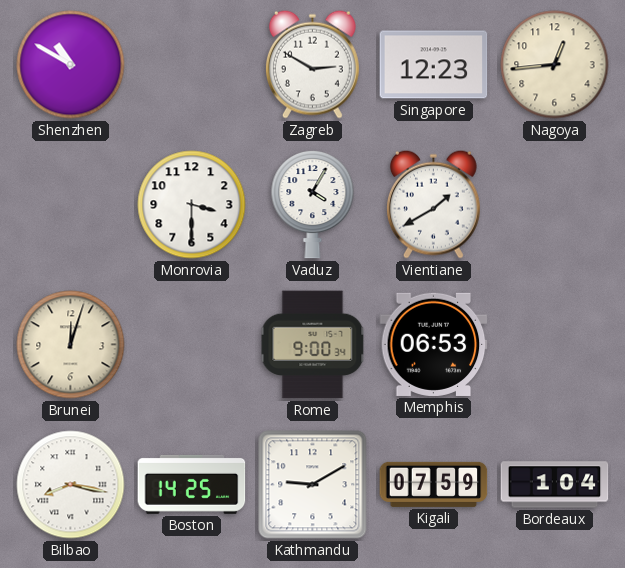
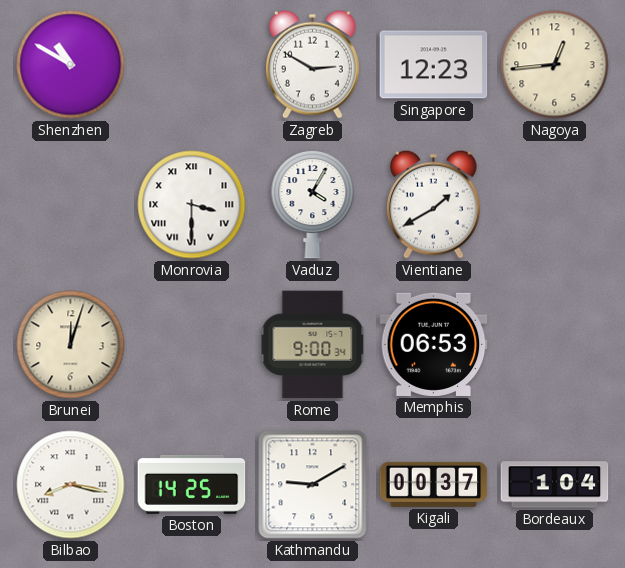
Monrovia numerals: Arabic -> Roman
Kigali: 07:59 -> 00:37
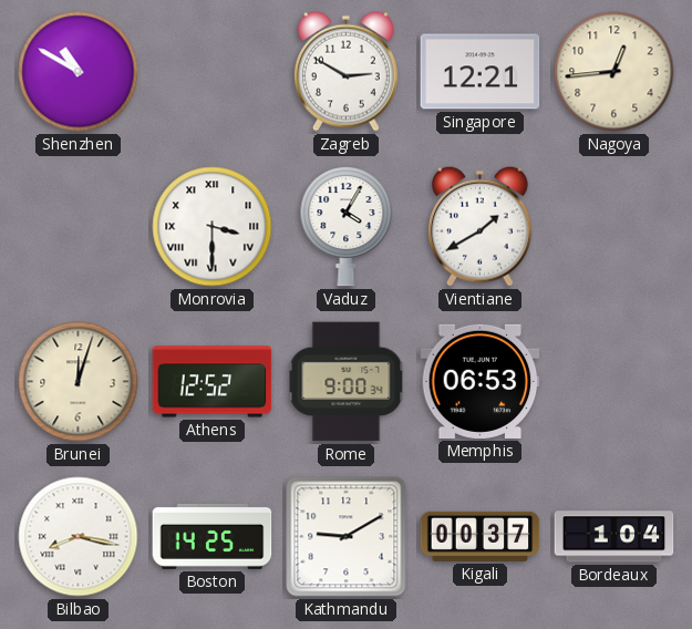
Singapore: 12:23 -> 12:21
Athens: none -> 12:52
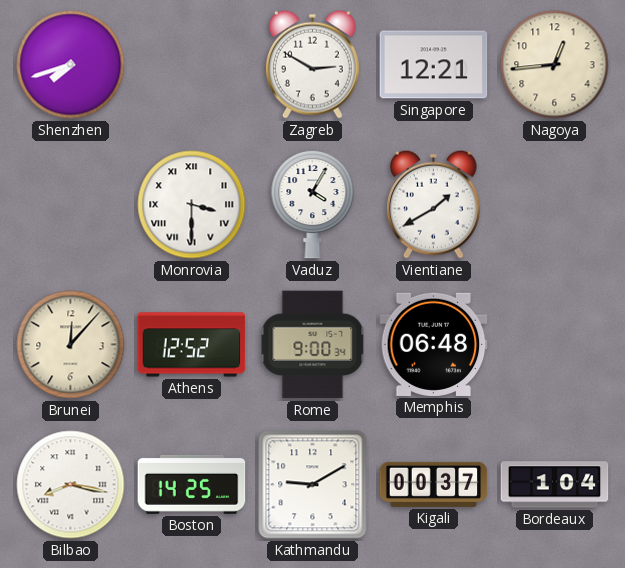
Shenzhen: 10:50 -> 7:42
Brunei: 12:03 -> 12:07
Memphis: 06:53 -> 06:48
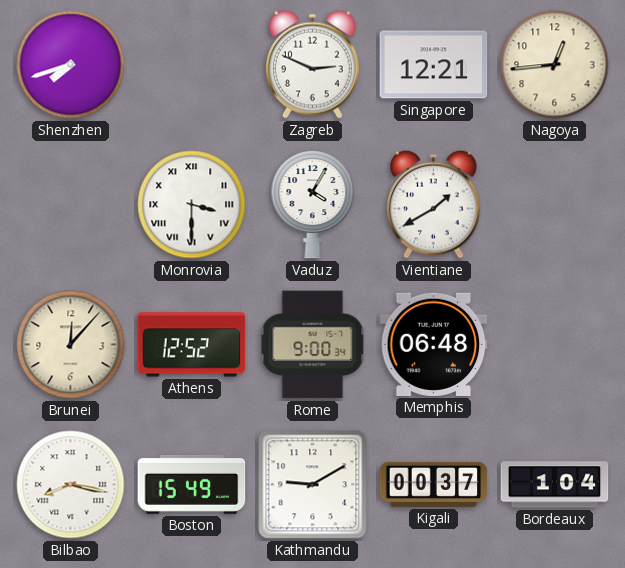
Zagreb: 2:50 -> 2:49
Boston: 14:25 -> 15:49
